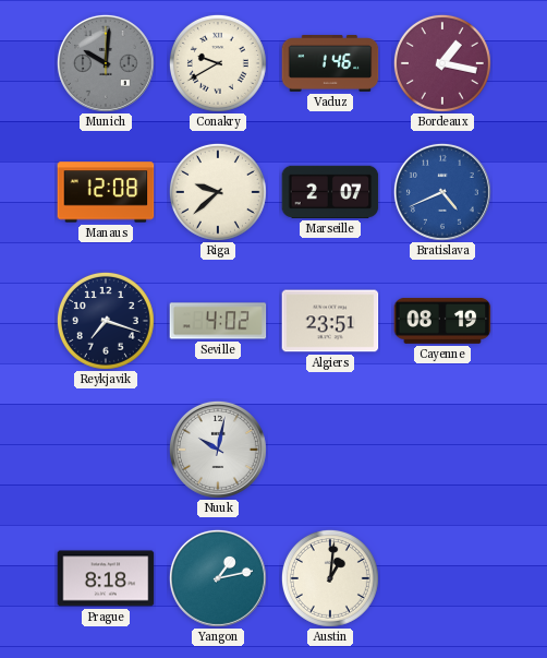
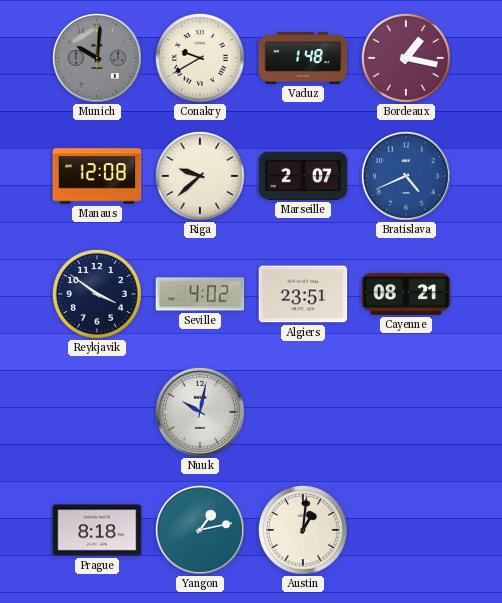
Vaduz: 1:46 -> 1:48
Reykjavik: 7:18 -> 3:51
Cayenne: 08:19 -> 08:21
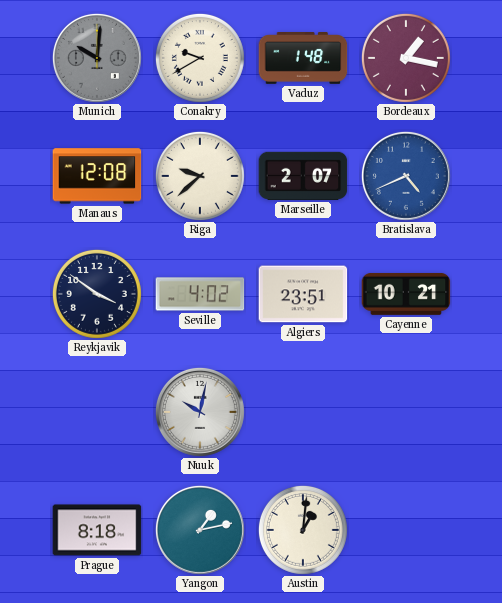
Cayenne: 08:21 -> 10:21
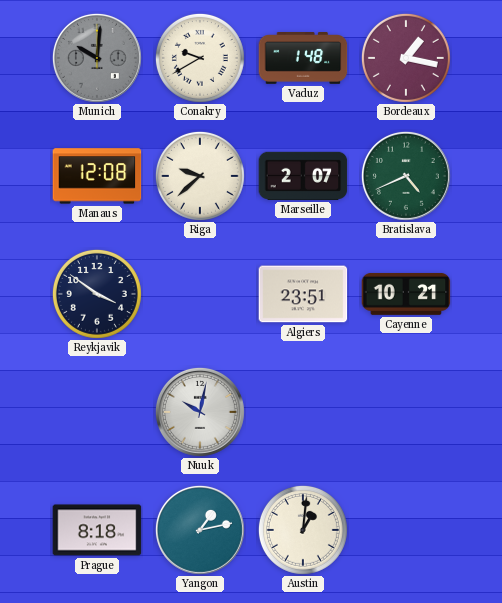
Bratislava dial: blue -> green
Seville: 4:02 -> none
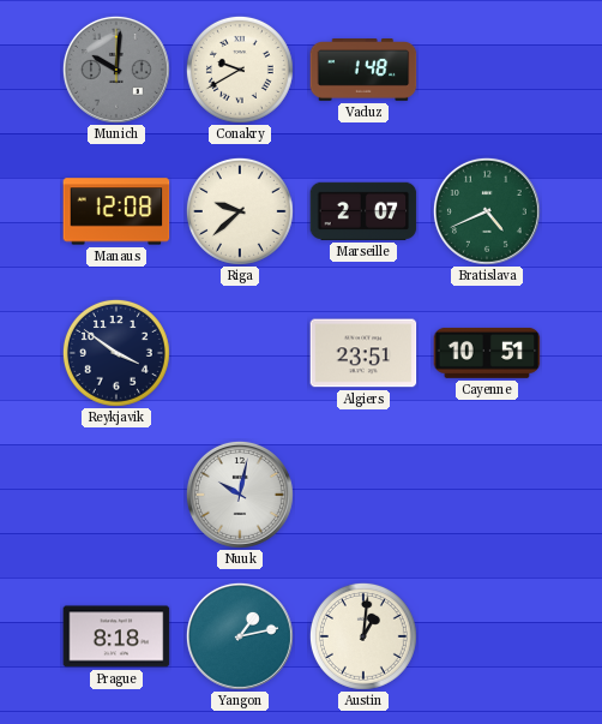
Bordeaux: 1:17 -> none
Cayenne: 10:21 -> 10:51
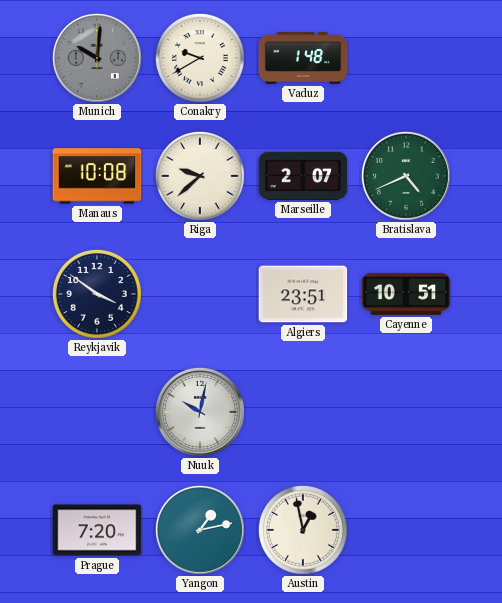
Manaus: 12:08 -> 10:08
Prague: 8:18 -> 7:20
Austin: 1:01 -> 12:58
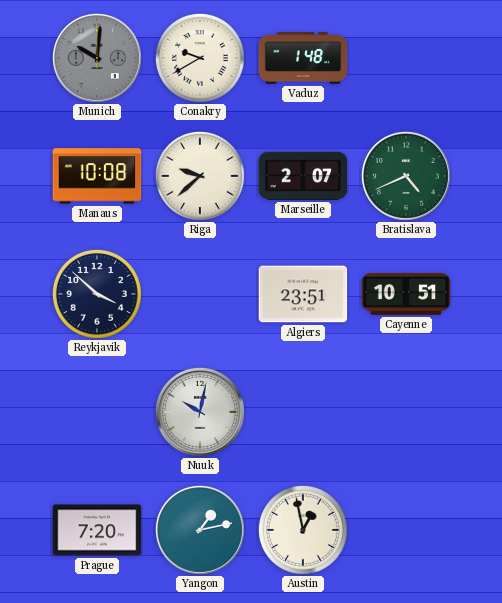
Reykjavik: 3:51 -> 3:52
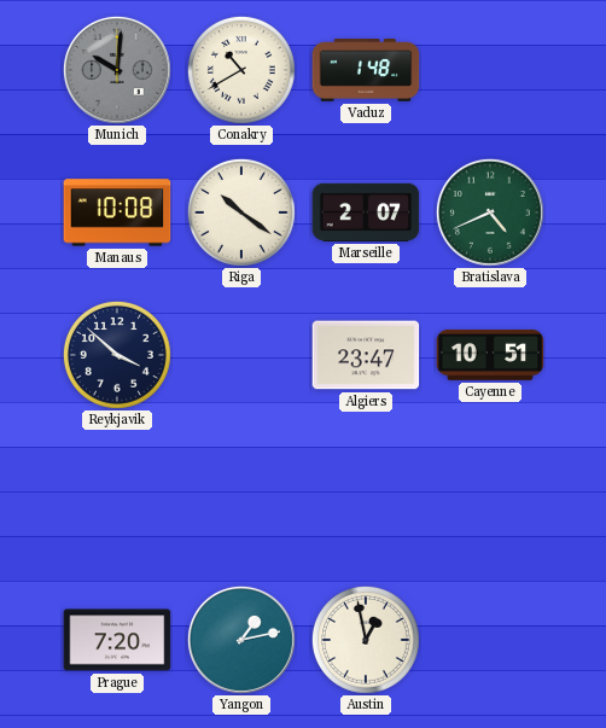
Conakry: 9:40 -> 10:40
Riga: 9:38 -> 10:21
Algiers: 23:51 -> 23:47
Nuuk: 10:02 -> none
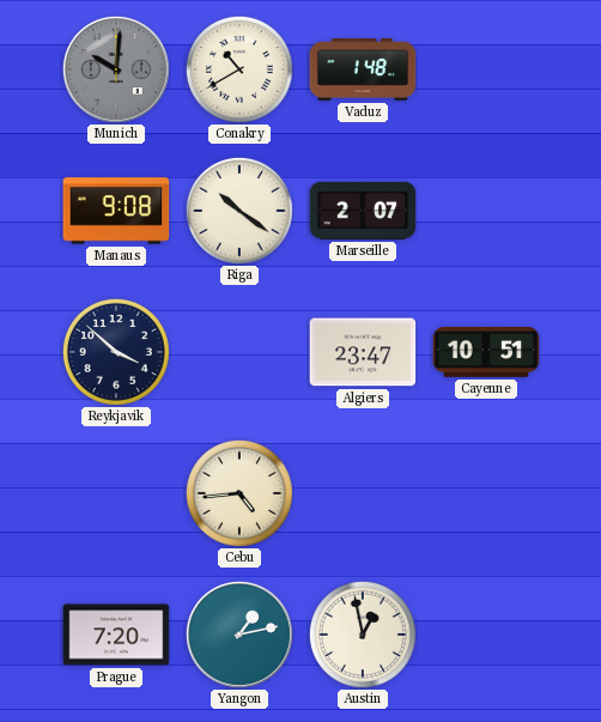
Manaus: 10:08 -> 9:08
Bratislava: 4:41 -> none
Cebu: none -> 4:44
